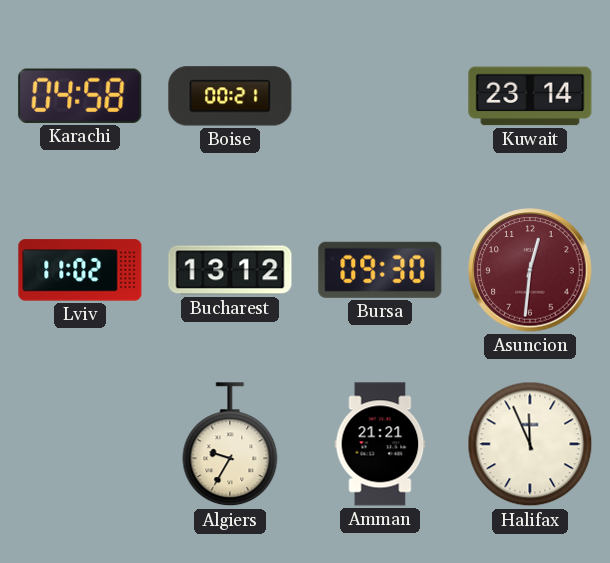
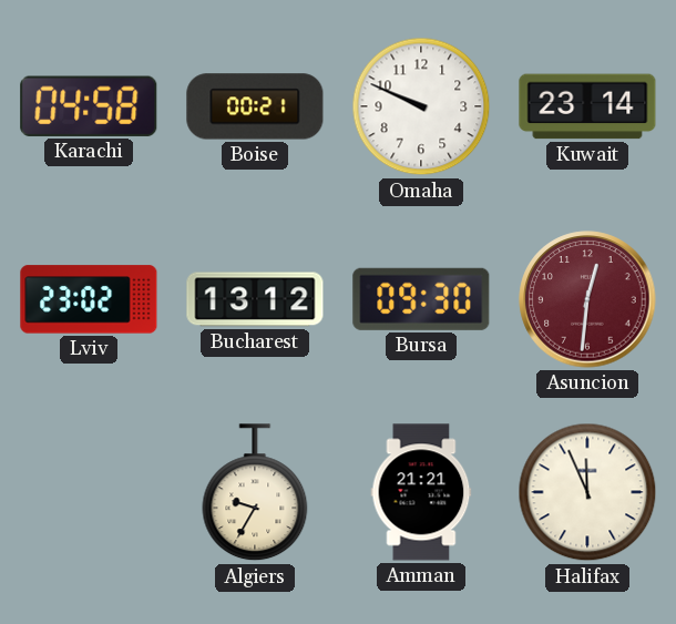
Omaha: none -> 9:49
Lviv: 11:02 -> 23:02
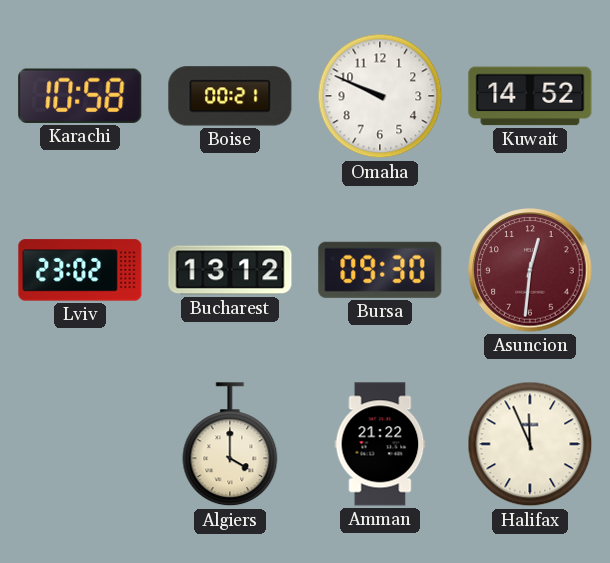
Karachi: 04:58 -> 10:58
Kuwait: 23:14 -> 14:52
Algiers: 9:35 -> 4:00
Amman: 21:21 -> 21:22
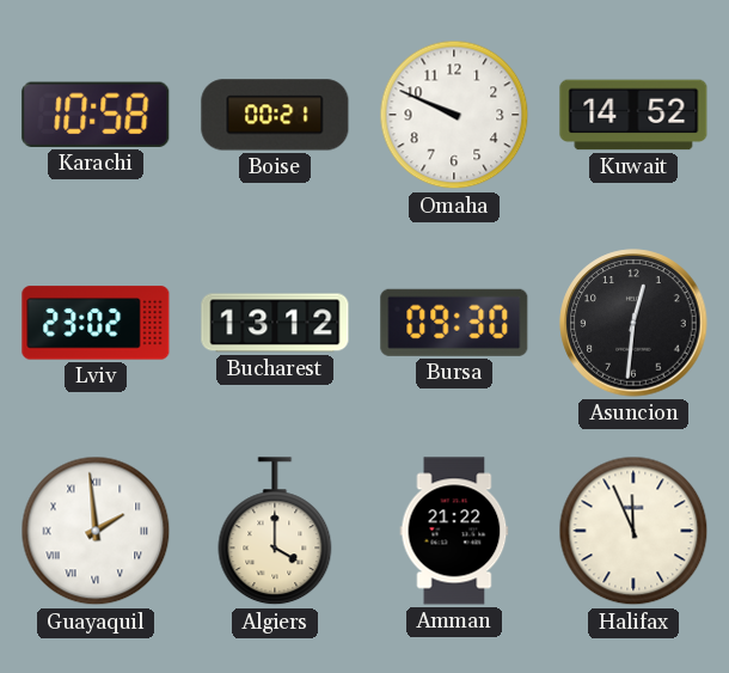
Asuncion dial: burgundy -> black
Guayaquil: none -> 1:59
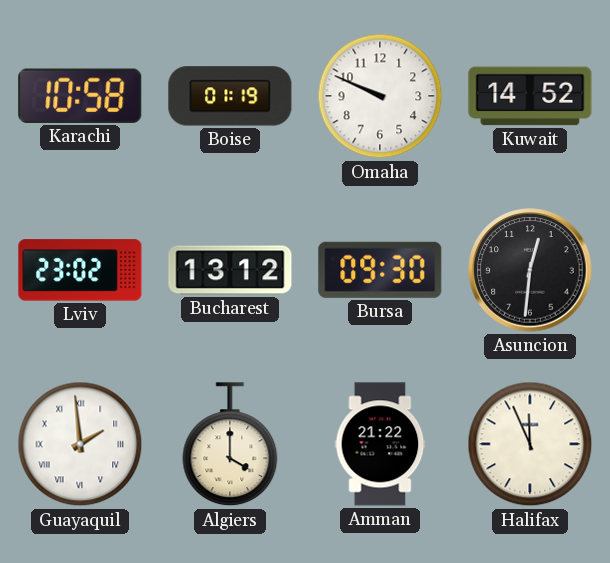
Boise: 00:21 -> 01:19
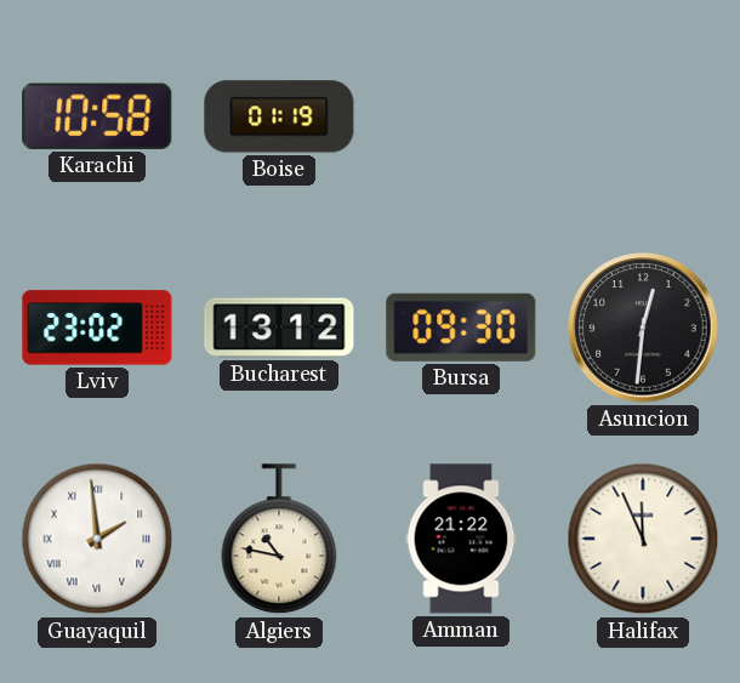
Omaha: 9:49 -> none
Kuwait: 14:52 -> none
Algiers: 4:00 -> 10:47
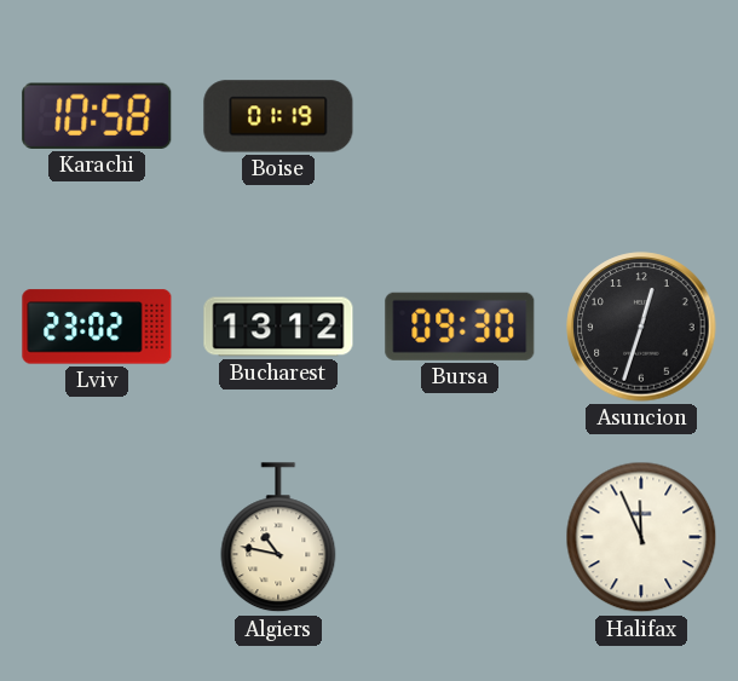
Asuncion: 12:31 -> 12:33
Guayaquil: 1:59 -> none
Amman: 21:22 -> none
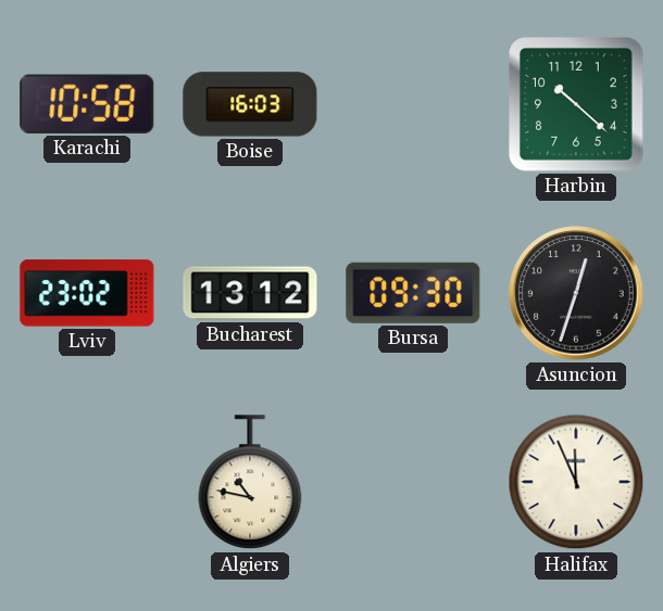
Boise: 01:19 -> 16:03
Harbin: none -> 10:22
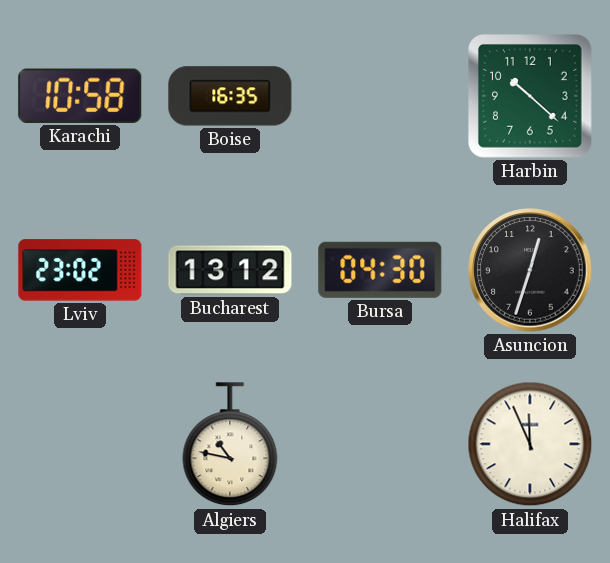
Boise: 16:03 -> 16:35
Bursa: 09:30 -> 04:30
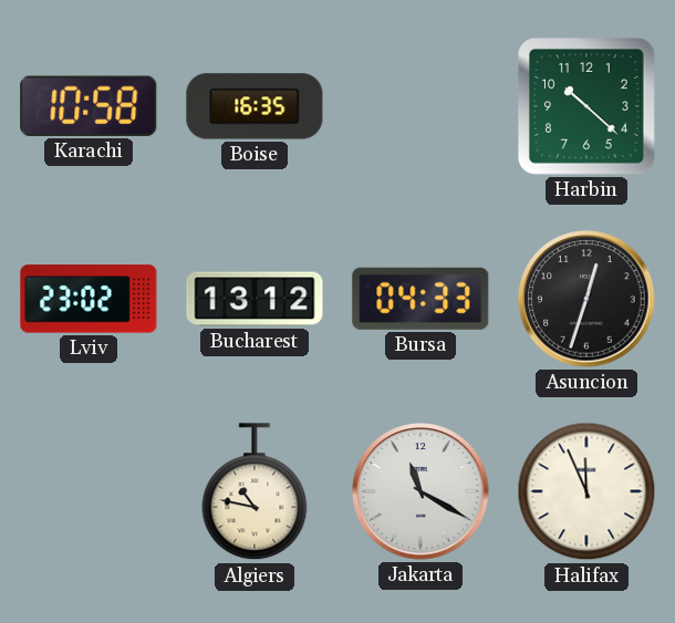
Bursa: 04:30 -> 04:33
Jakarta: none -> 11:20
